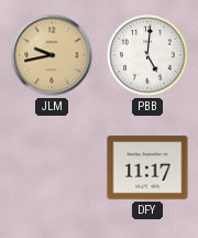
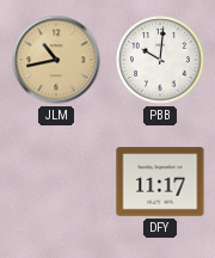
JLM: 9:43 -> 10:43
PBB: 5:01 -> 10:01
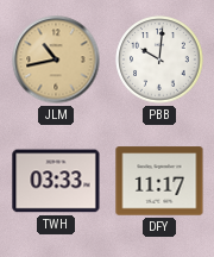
TWH: none -> 03:33
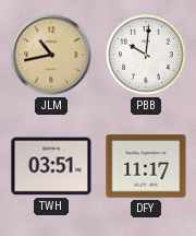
TWH: 03:33 -> 03:51
